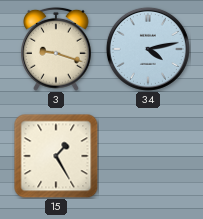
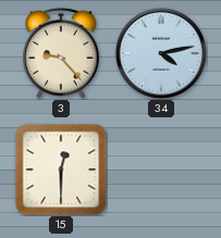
3: 9:18 -> 9:23
15: 1:25 -> 12:30
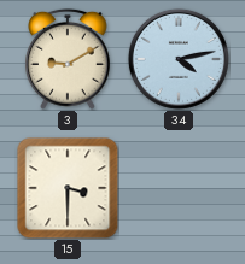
3: 9:23 -> 9:10
15: 12:30 -> 3:30
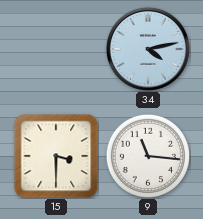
3: 9:10 -> none
9: none -> 11:16
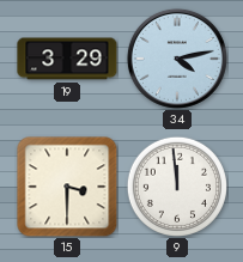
19: none -> 3:29
9: 11:16 -> 11:59
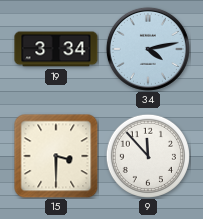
19: 3:29 -> 3:34
9: 11:59 -> 11:53
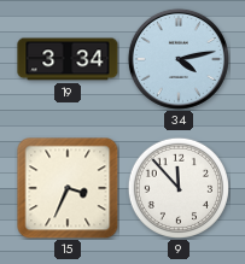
15: 3:30 -> 3:34
